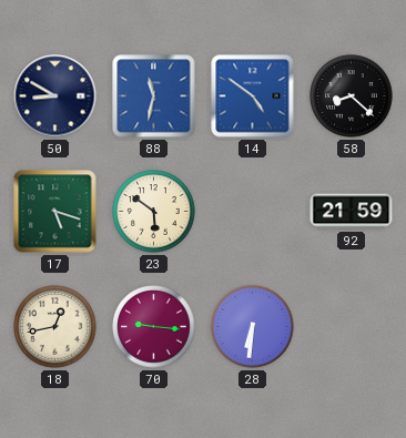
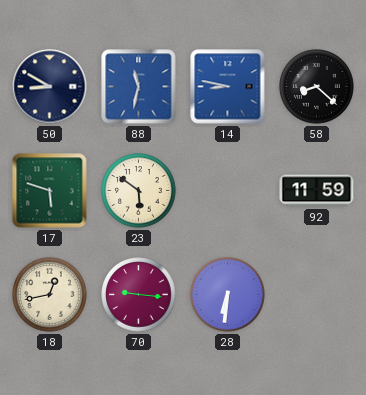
14: 4:51 -> 8:47
17: 5:18 -> 5:48
92: 21:59 -> 11:59
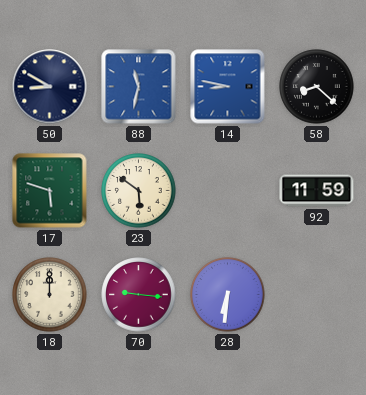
18: 12:43 -> 12:00
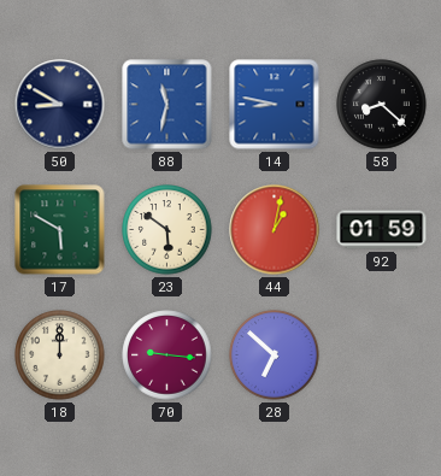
17: 5:48 -> 5:50
44: none -> 1:02
92: 11:59 -> 01:59
28: 6:31 -> 6:52
